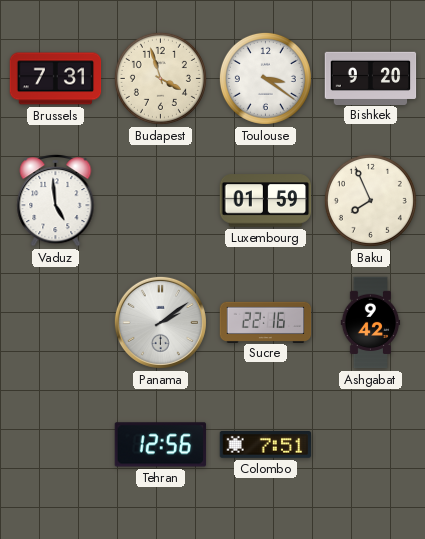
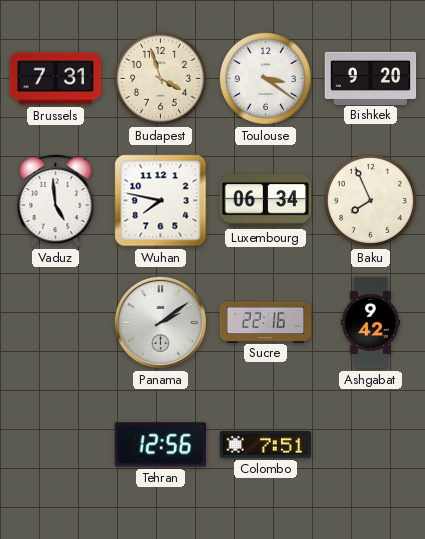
Wuhan: none -> 7:47
Luxembourg: 01:59 -> 06:34
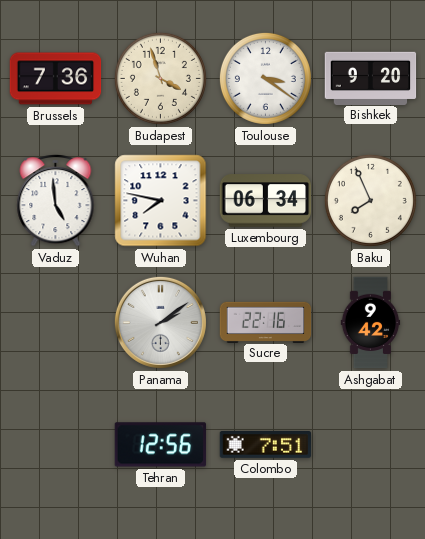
Brussels: 7:31 -> 7:36
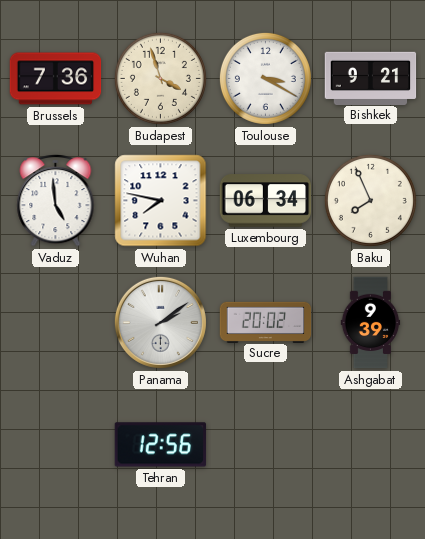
Toulouse: 3:21 -> 3:20
Bishkek: 9:20 -> 9:21
Sucre: 22:16 -> 20:02
Ashgabat: 9:42 -> 9:39
Colombo: 7:51 -> none
